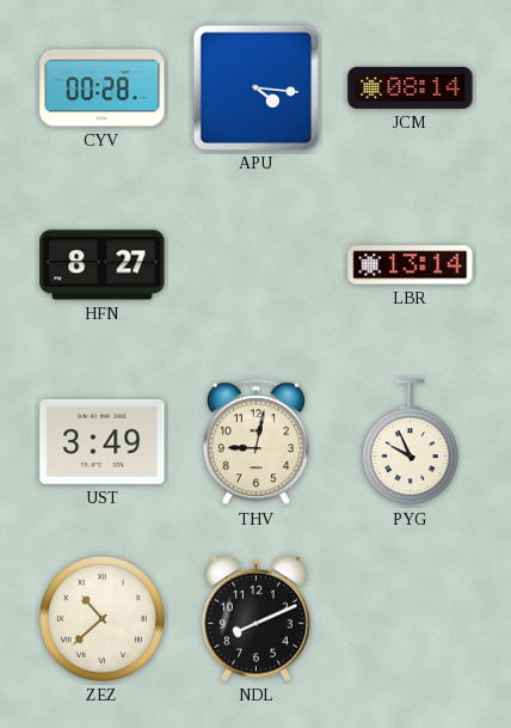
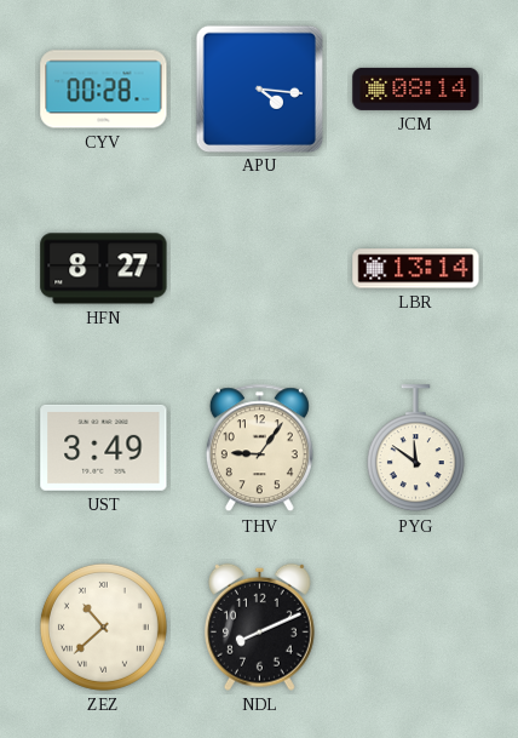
THV: 9:02 -> 9:06
PYG: 9:56 -> 11:51
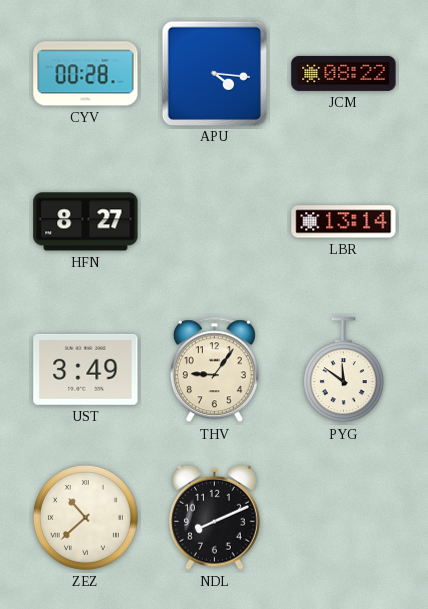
JCM: 08:14 -> 08:22
